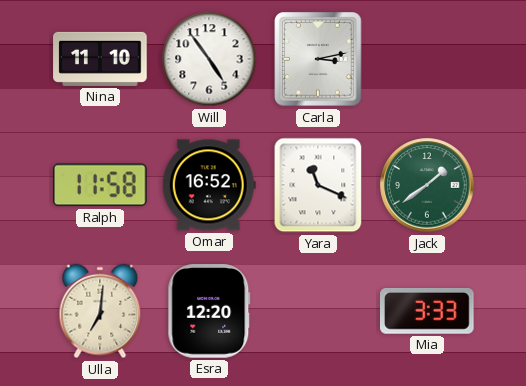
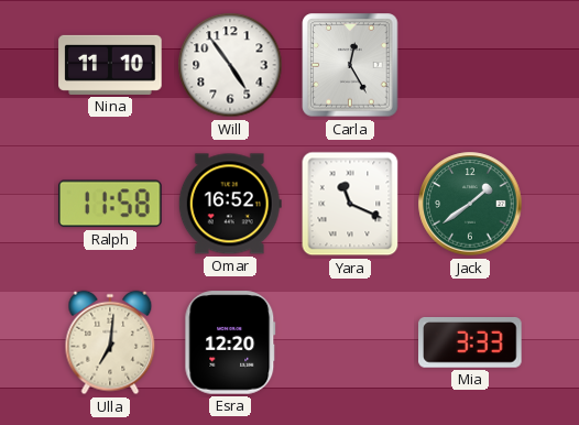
Carla: 3:13 -> 12:25
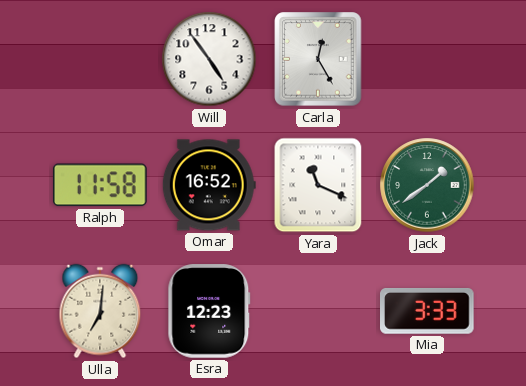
Nina: 11:10 -> none
Esra: 12:20 -> 12:23
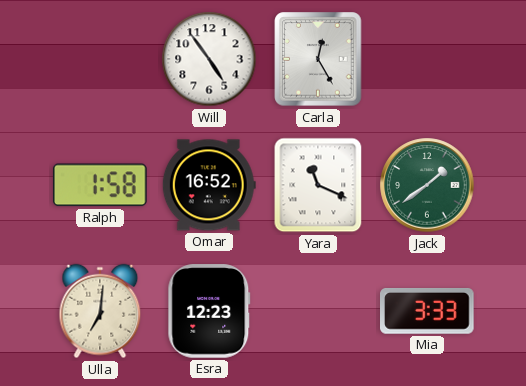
Ralph: 11:58 -> 1:58
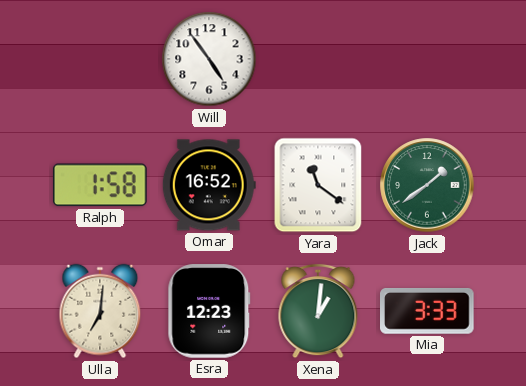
Carla: 12:25 -> none
Yara: 11:19 -> 11:21
Xena: none -> 1:01
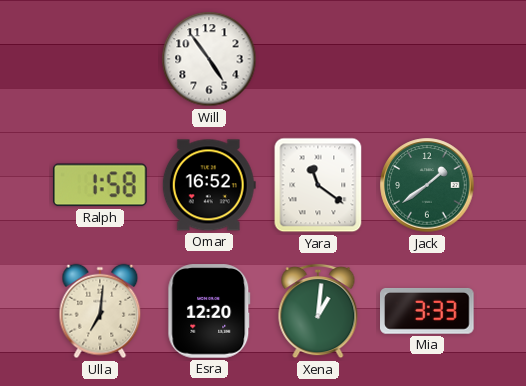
Esra: 12:23 -> 12:20
